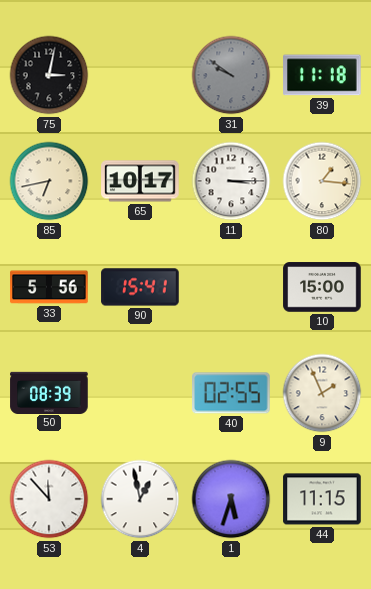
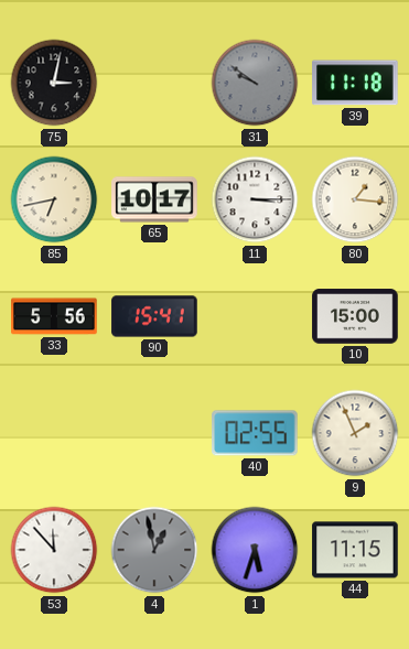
50: 08:39 -> none
4 dial: white -> grey
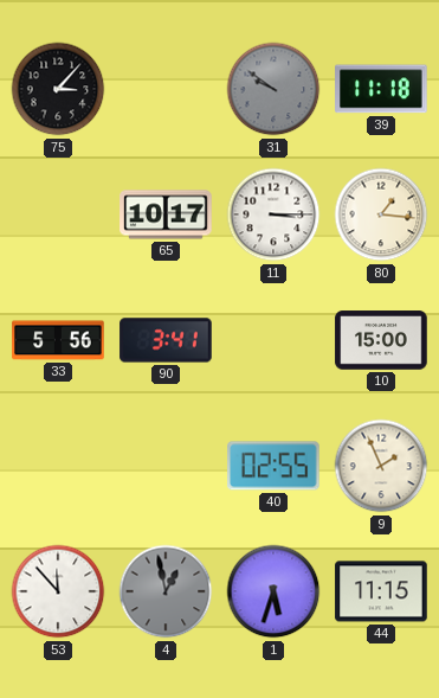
75: 3:02 -> 3:07
85: 6:43 -> none
90: 15:41 -> 3:41
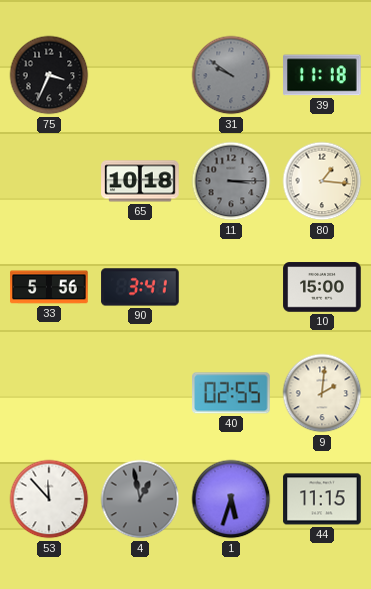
75: 3:07 -> 3:34
65: 10:17 -> 10:18
11 dial: white -> grey
9: 1:56 -> 2:01
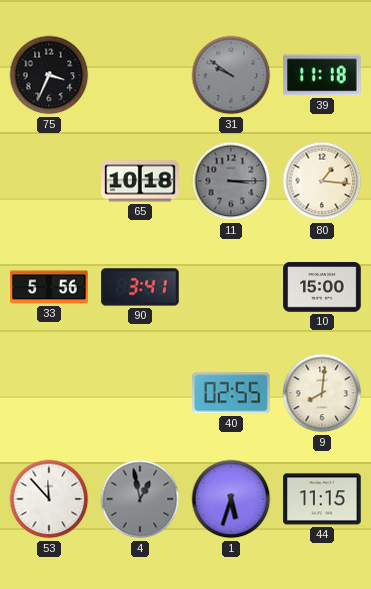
9: 2:01 -> 8:01
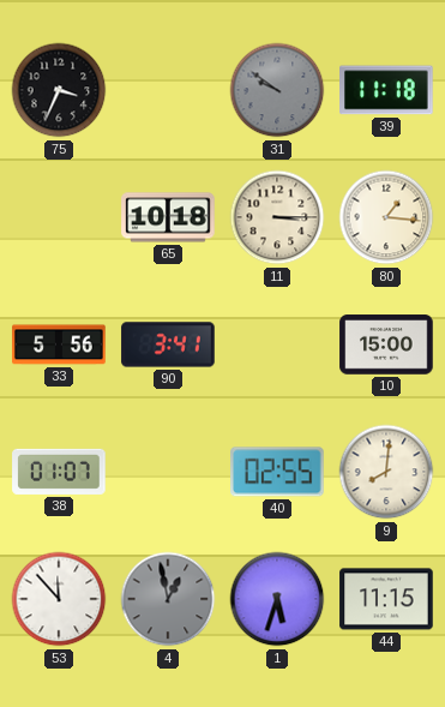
11 dial: grey -> cream
38: none -> 01:07
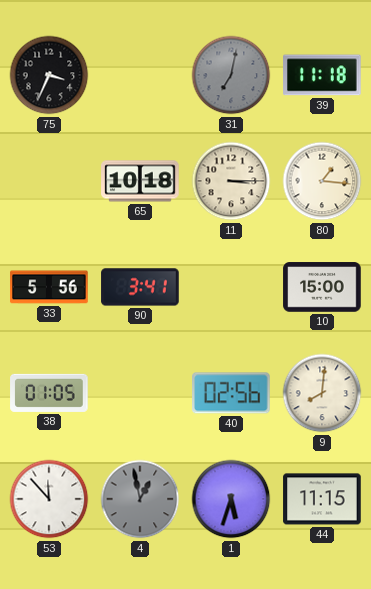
31: 9:51 -> 7:02
38: 01:07 -> 01:05
40: 02:55 -> 02:56
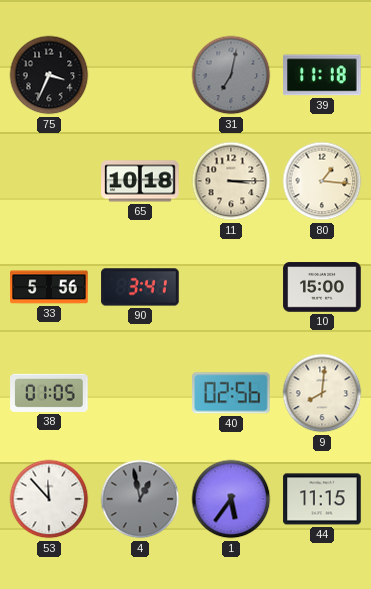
1: 5:33 -> 5:36
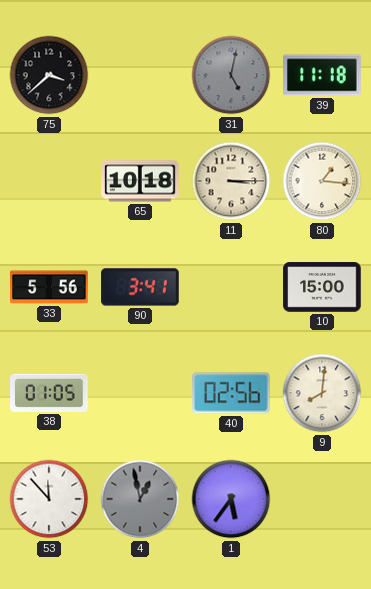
75: 3:34 -> 3:38
31: 7:02 -> 5:02
44: 11:15 -> none
